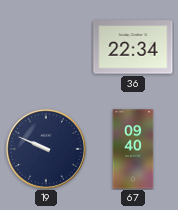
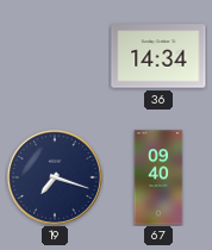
36: 22:34 -> 14:34
19: 9:49 -> 7:18
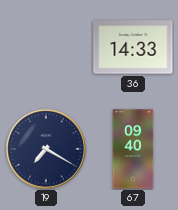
36: 14:34 -> 14:33
19: 7:18 -> 7:20
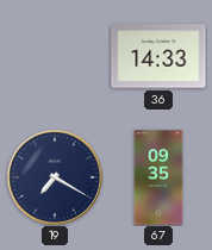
67: 09:40 -> 09:35
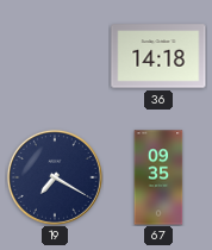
36: 14:33 -> 14:18
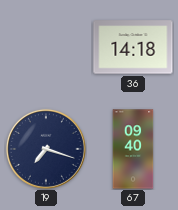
19: 7:20 -> 7:18
67: 09:35 -> 09:40
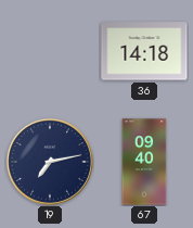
19: 7:18 -> 7:13
